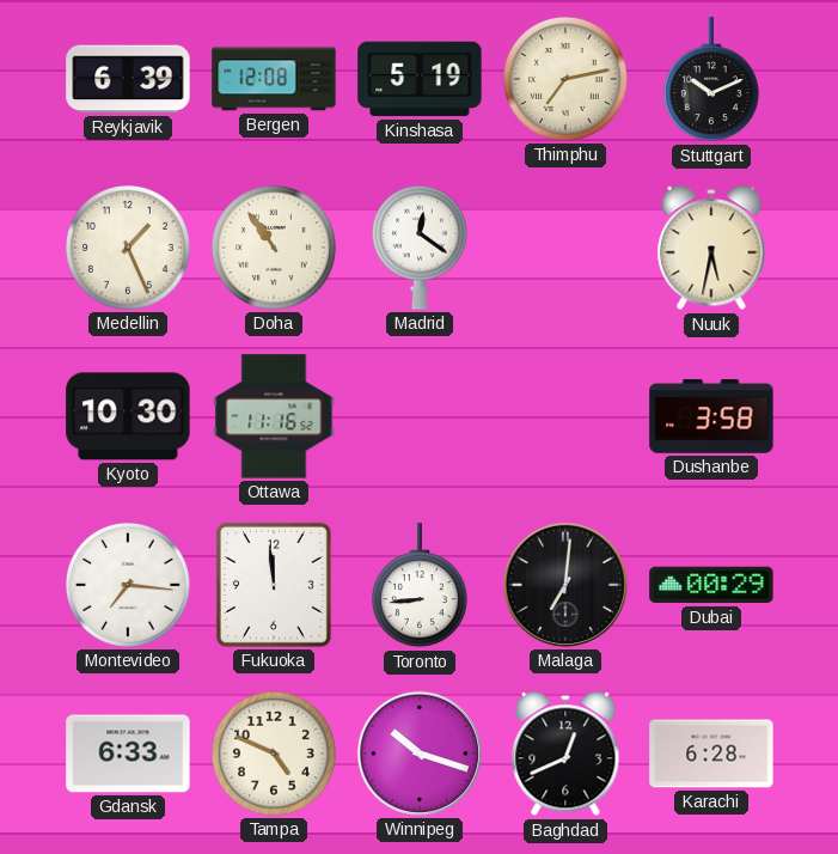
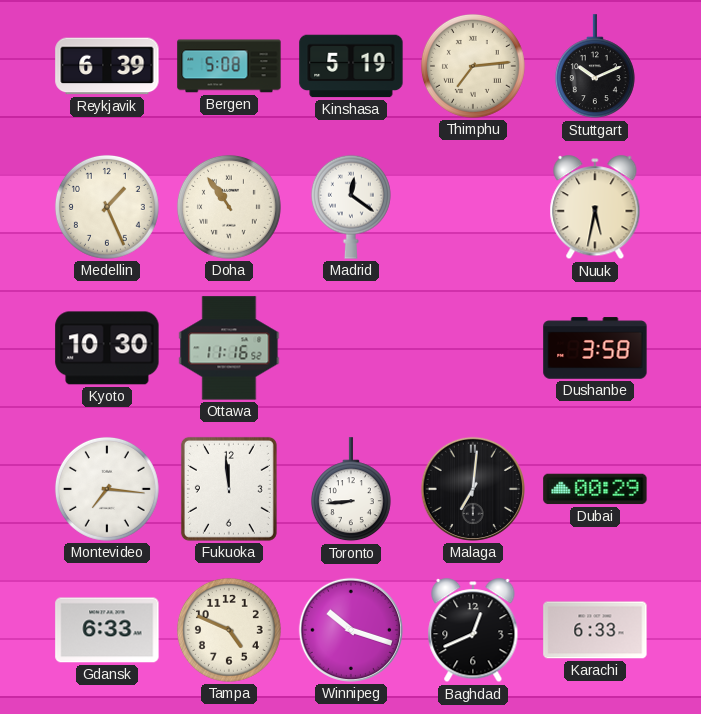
Bergen: 12:08 -> 5:08
Thimphu: 7:13 -> 7:14
Karachi: 6:28 -> 6:33
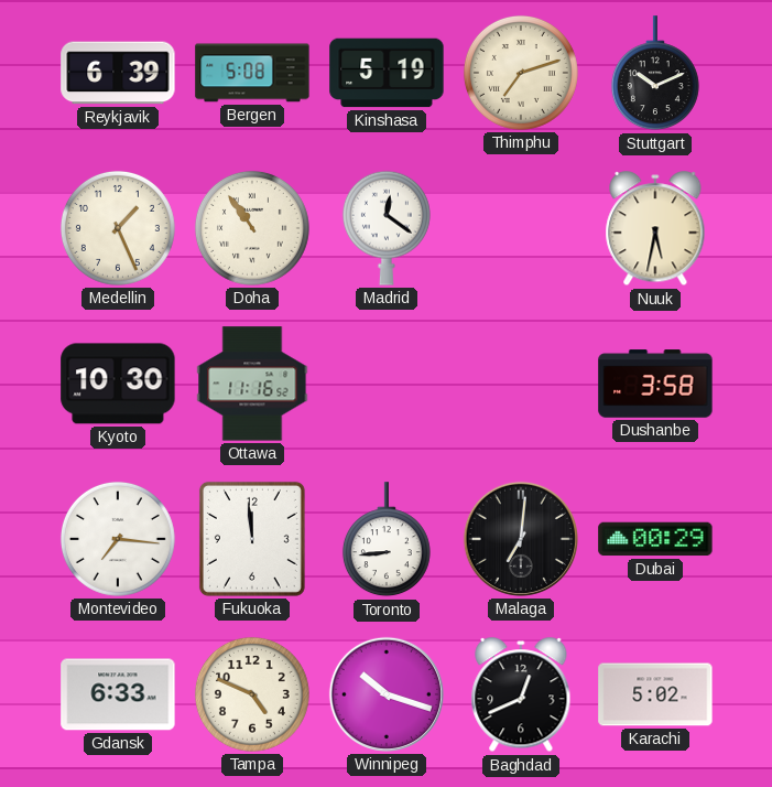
Thimphu: 7:14 -> 7:12
Karachi: 6:33 -> 5:02
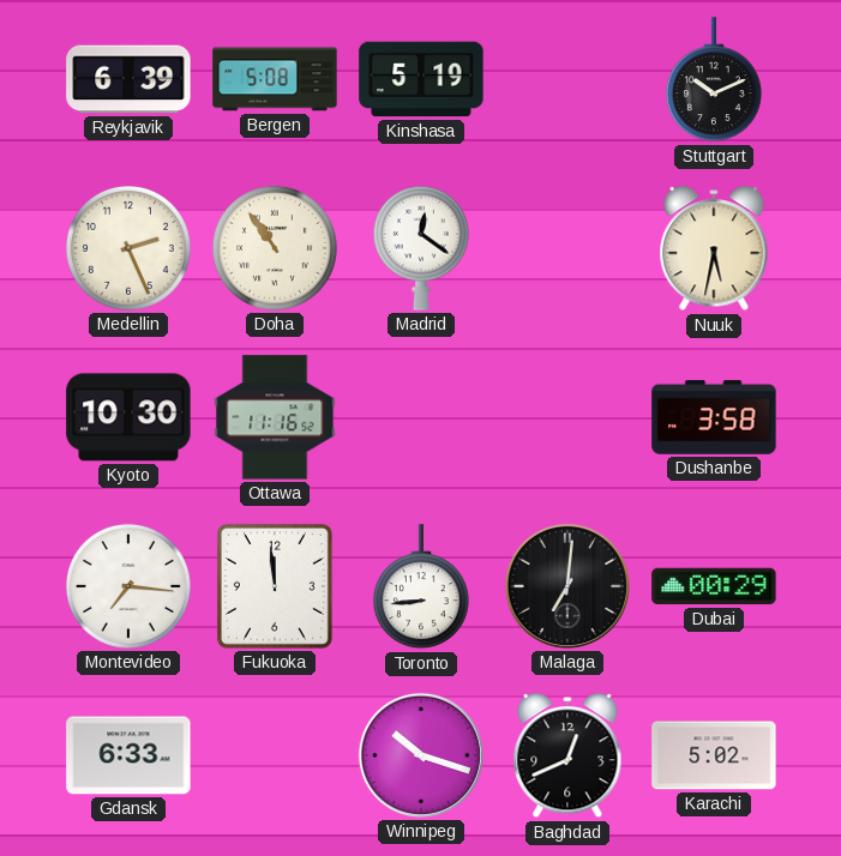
Thimphu: 7:12 -> none
Medellin: 1:26 -> 2:26
Tampa: 4:49 -> none
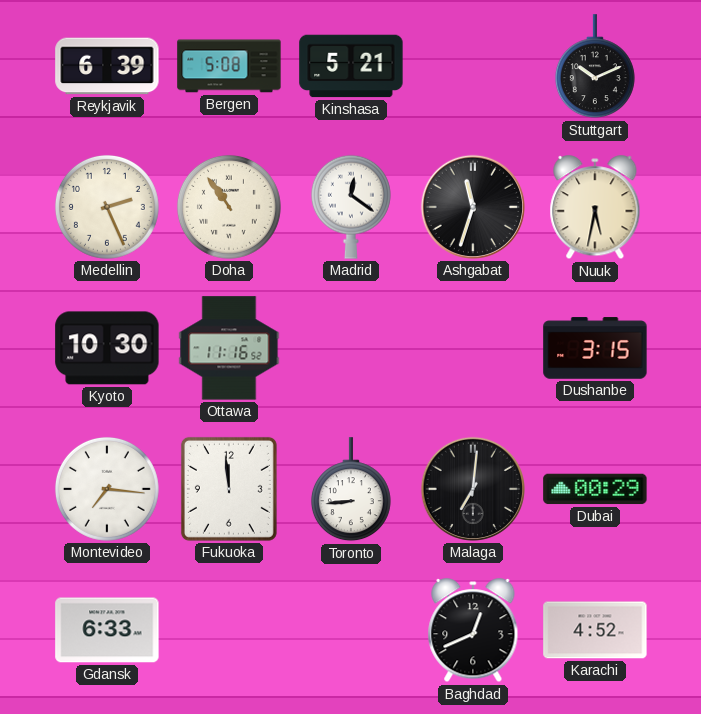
Kinshasa: 5:19 -> 5:21
Ashgabat: none -> 11:33
Dushanbe: 3:58 -> 3:15
Winnipeg: 10:18 -> none
Karachi: 5:02 -> 4:52
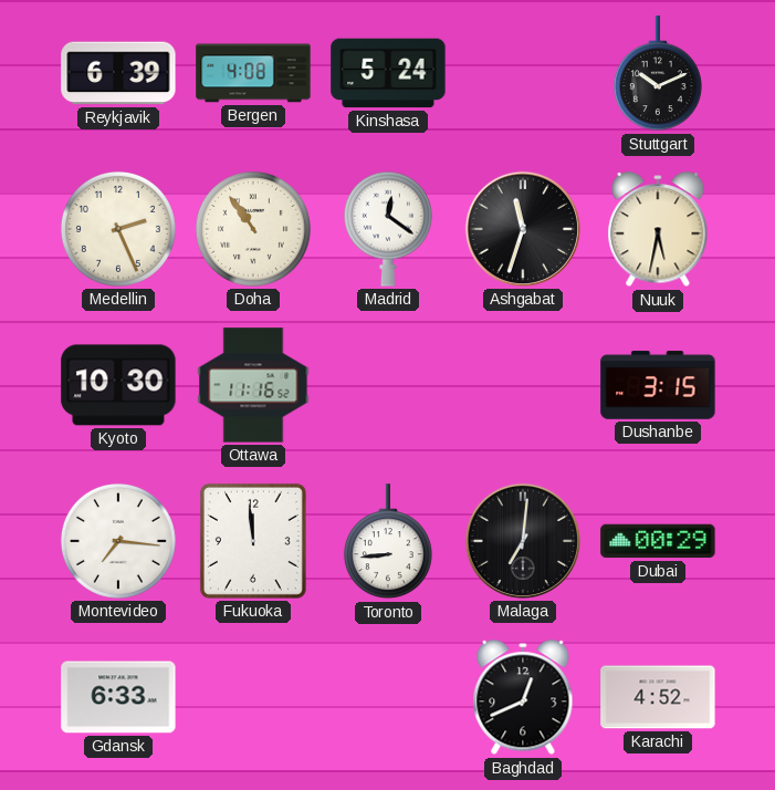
Bergen: 5:08 -> 4:08
Kinshasa: 5:21 -> 5:24
